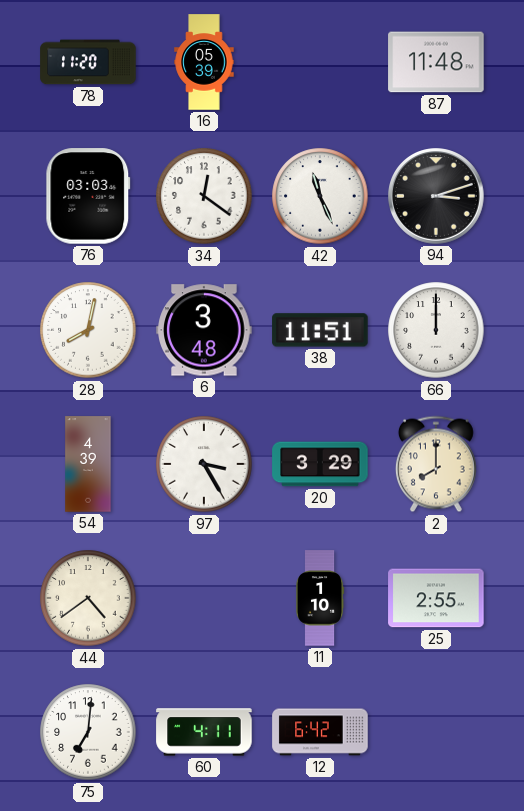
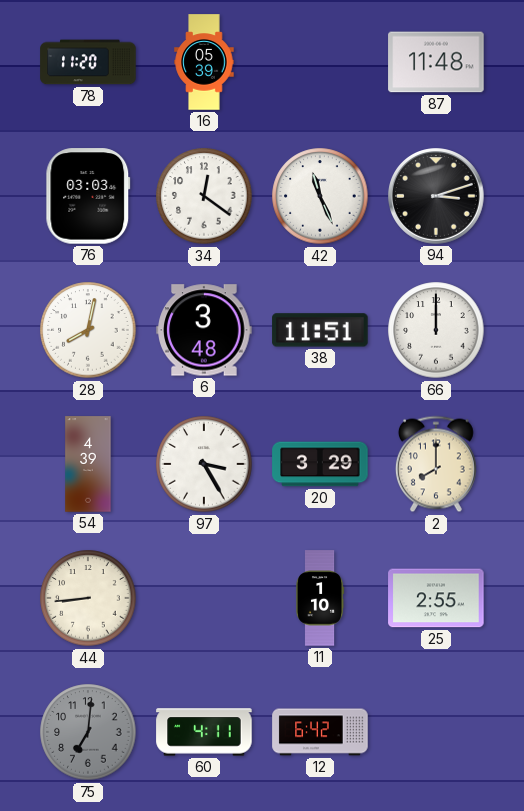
44: 4:39 -> 8:44
75 dial: white -> grey
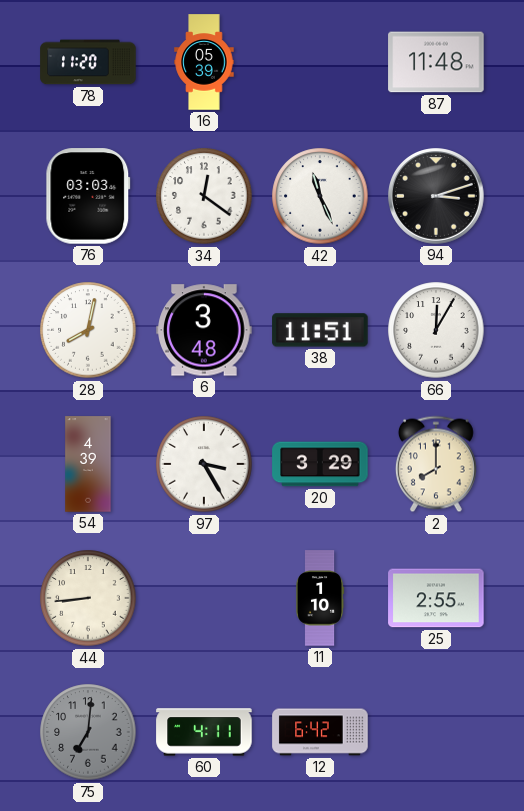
66: 12:00 -> 12:05
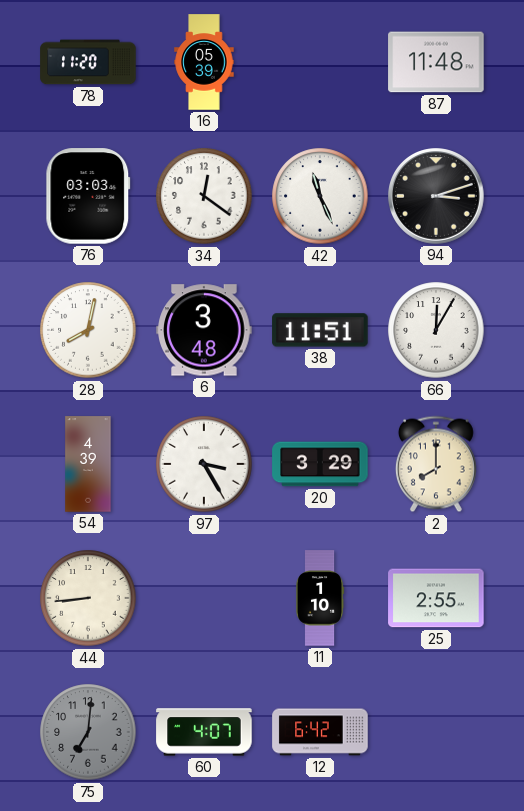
60: 4:11 -> 4:07
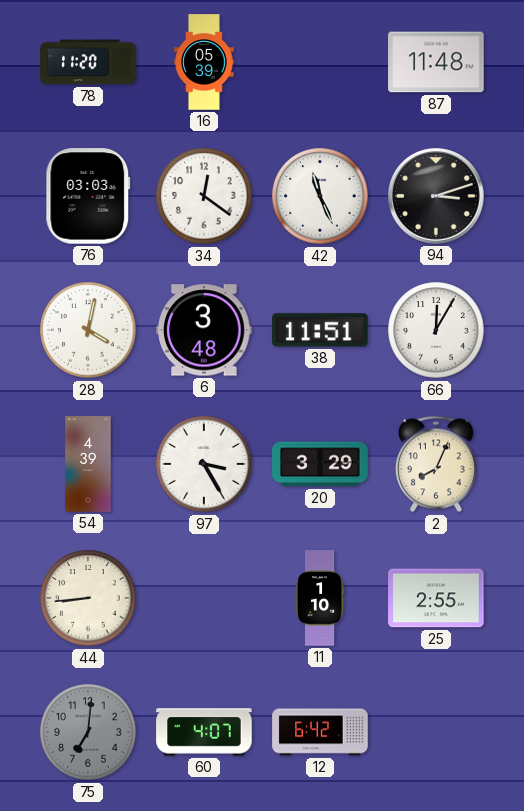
28: 8:02 -> 4:02
2: 8:00 -> 8:04
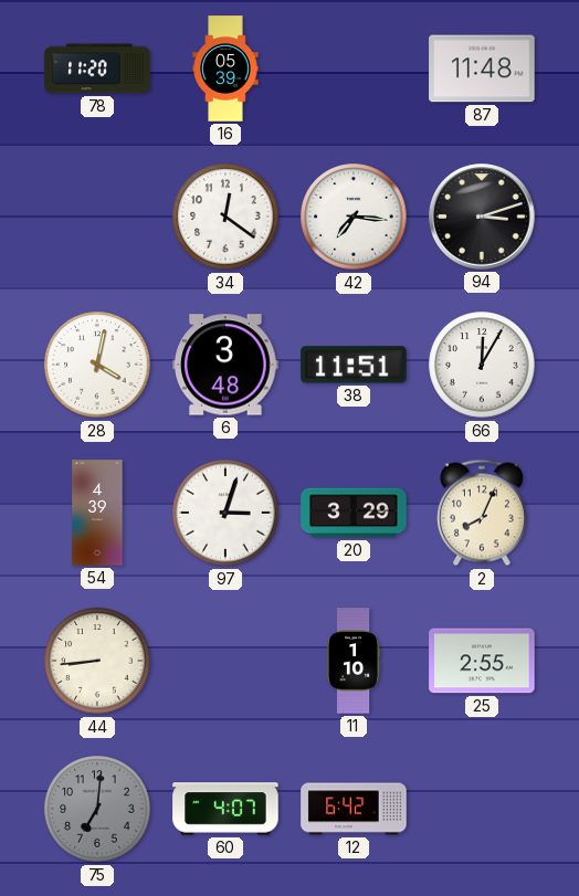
76: 03:03 -> none
42: 11:26 -> 7:16
97: 3:25 -> 3:03
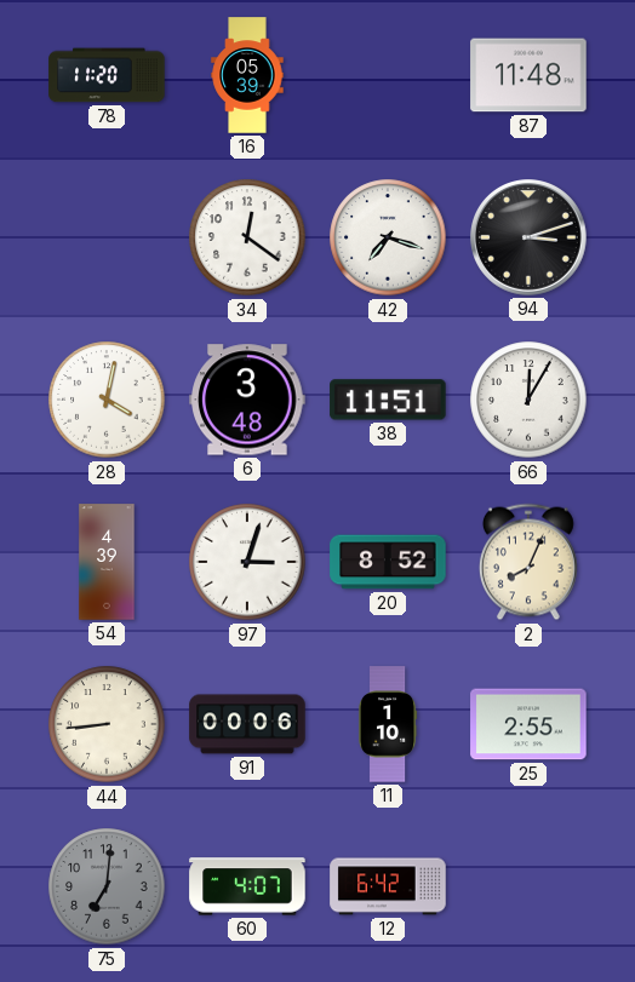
42: 7:16 -> 7:18
20: 3:29 -> 8:52
91: none -> 00:06
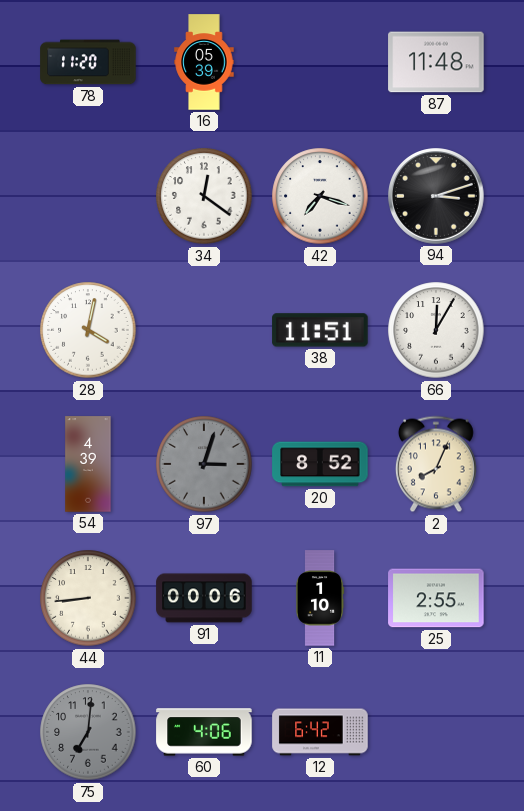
6: 3:48 -> none
97 dial: white -> grey
60: 4:07 -> 4:06
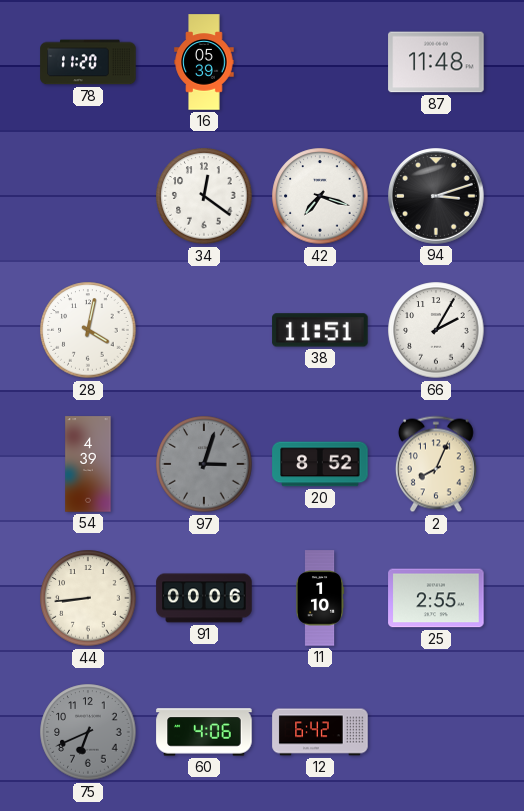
66: 12:05 -> 2:05
75: 7:01 -> 6:41
